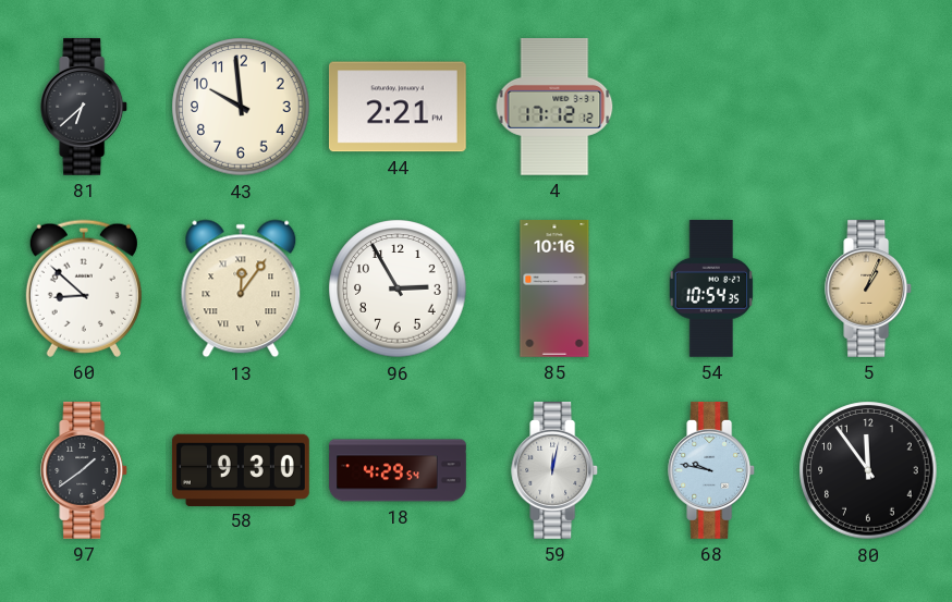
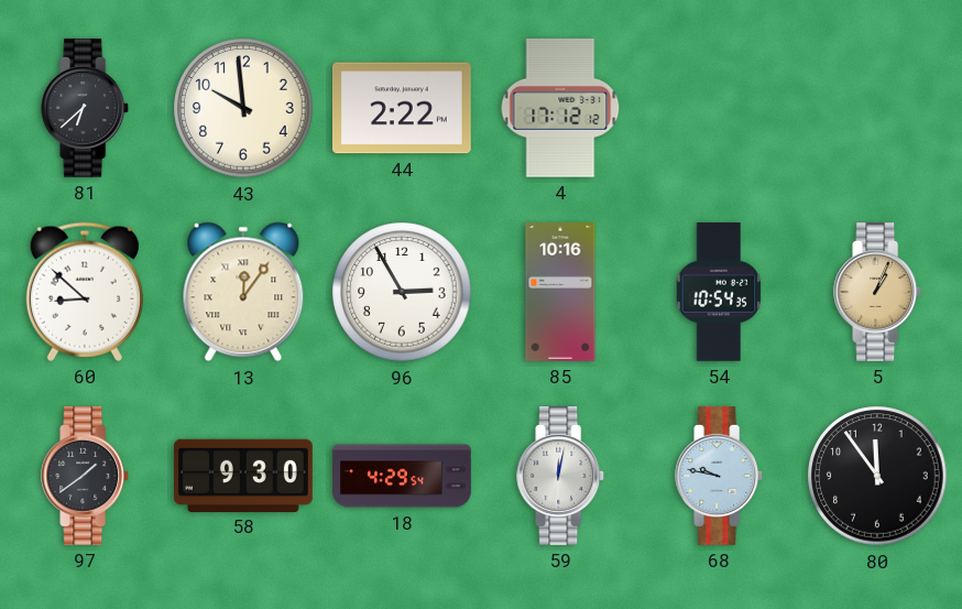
44: 2:21 -> 2:22
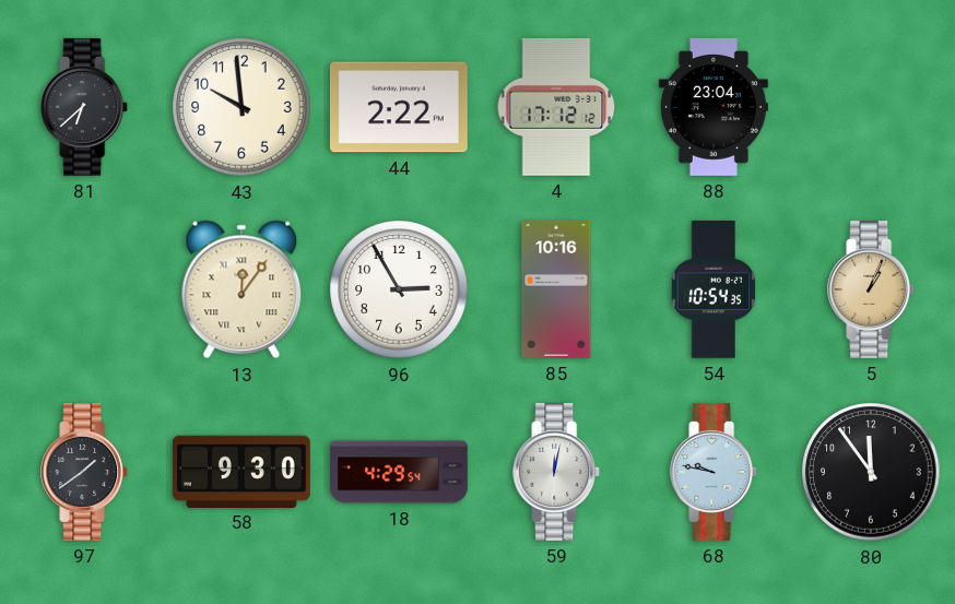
88: none -> 23:04
60: 8:52 -> none
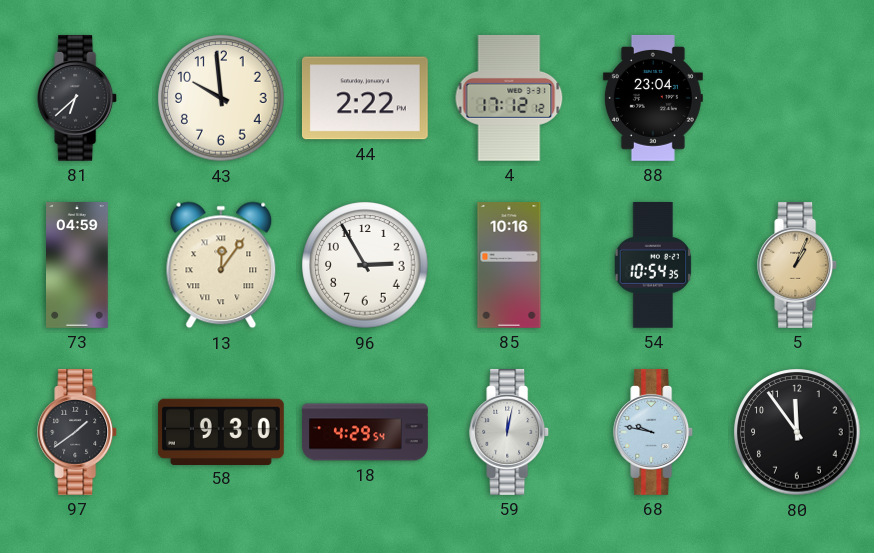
73: none -> 04:59
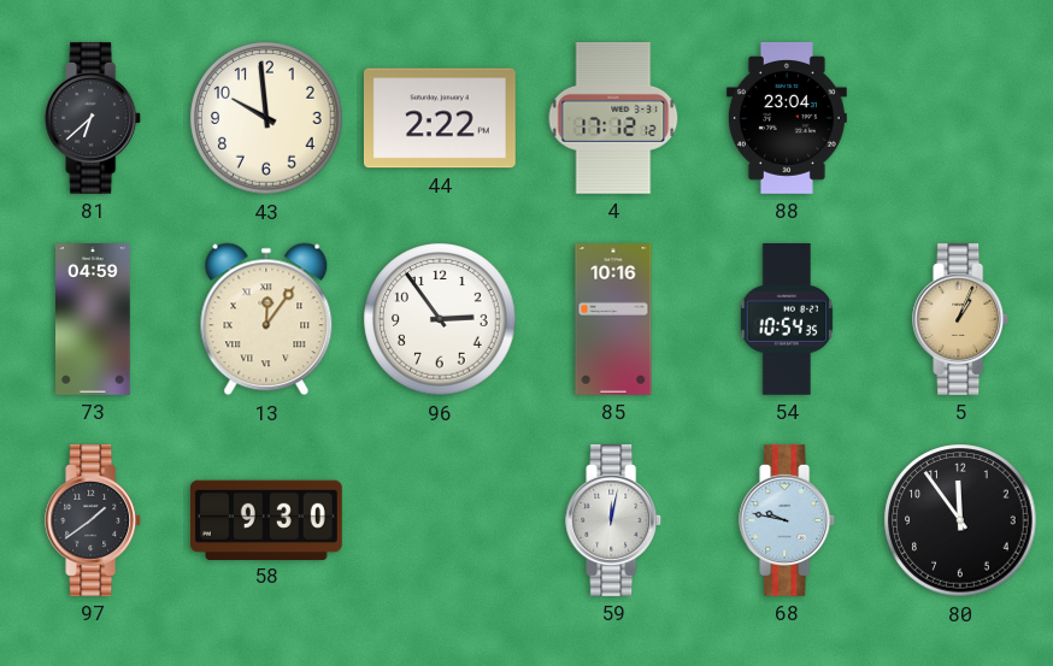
96: 2:55 -> 2:54
18: 4:29 -> none
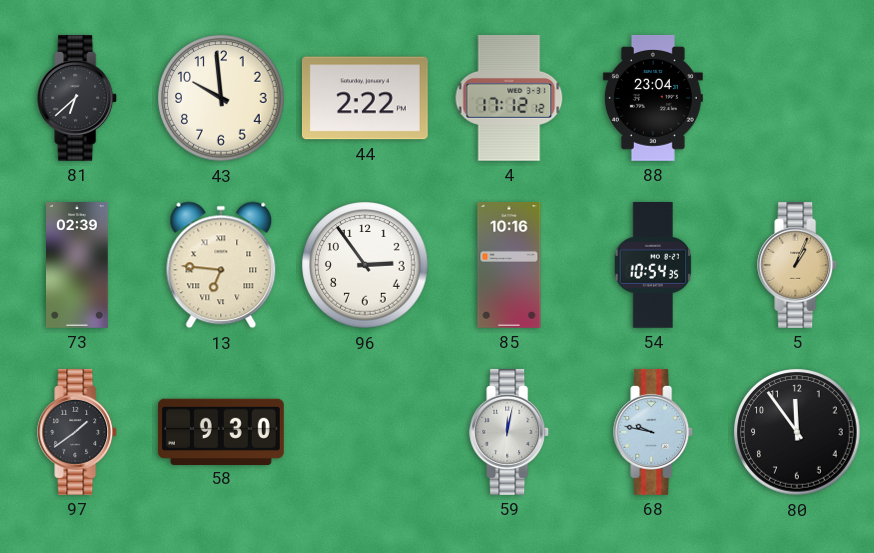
73: 04:59 -> 02:39
13: 12:06 -> 6:46
